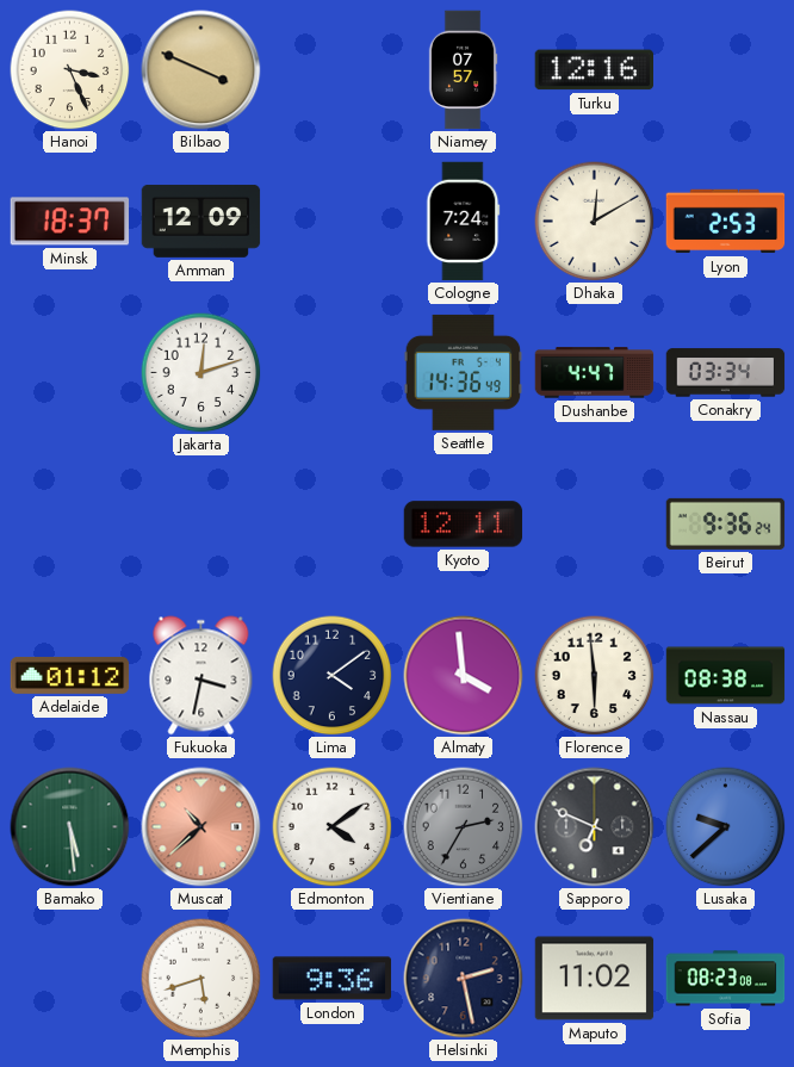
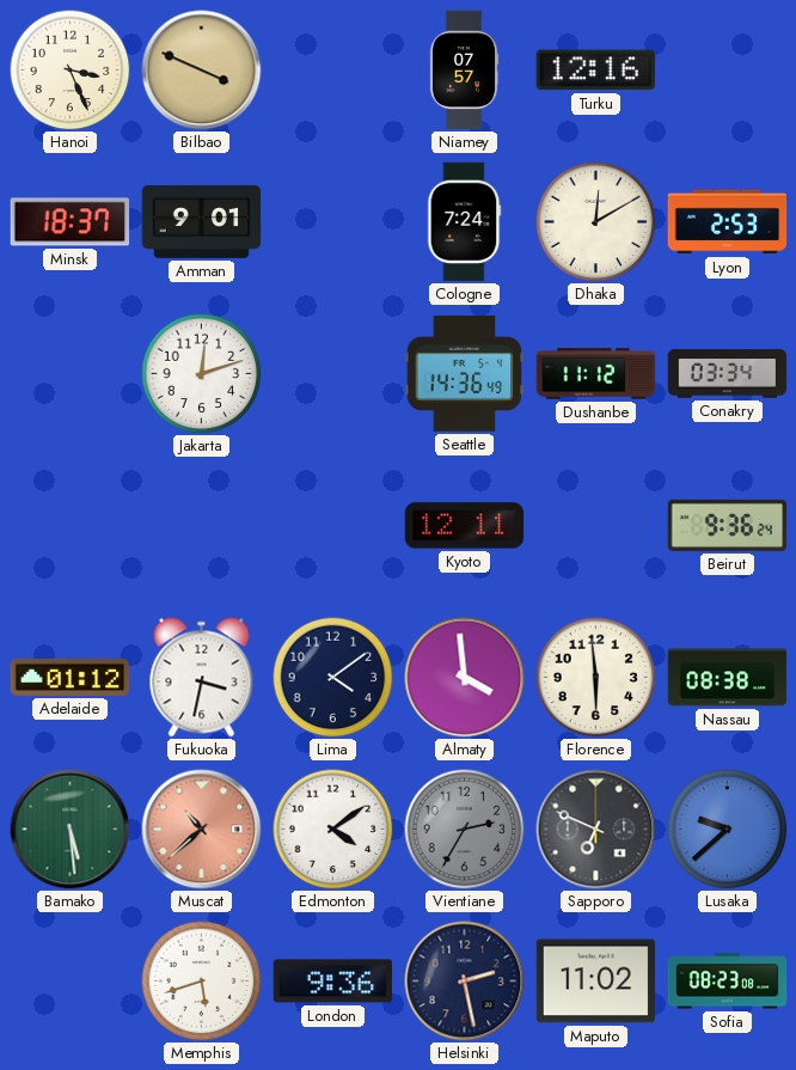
Amman: 12:09 -> 9:01
Dushanbe: 4:47 -> 11:12
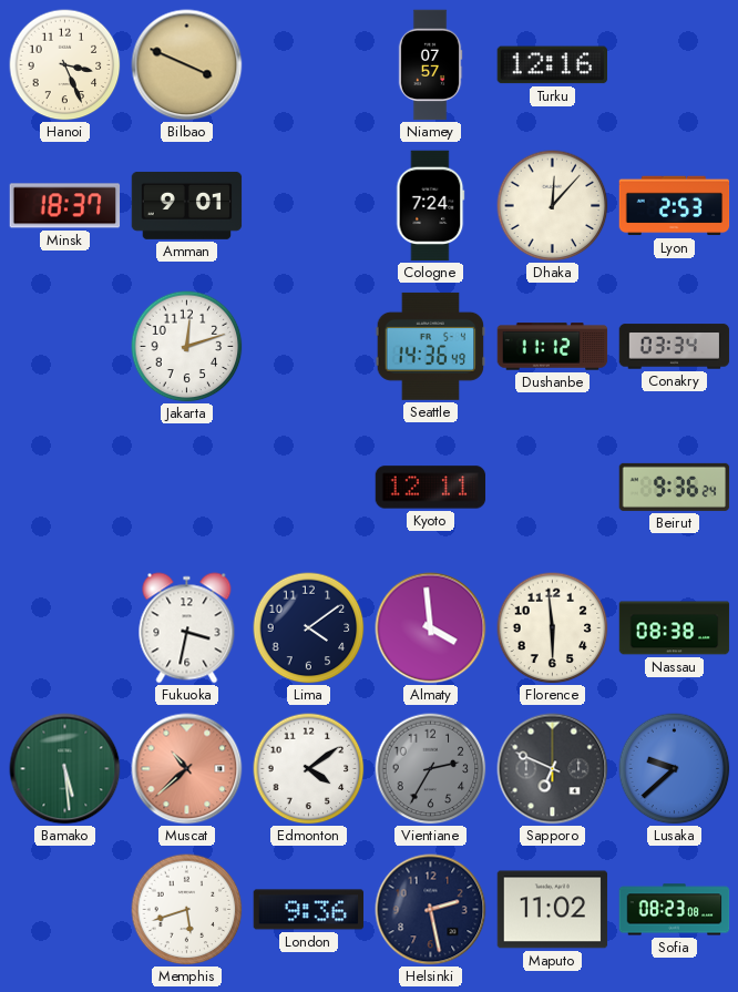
Dhaka: 12:10 -> 12:07
Adelaide: 01:12 -> none
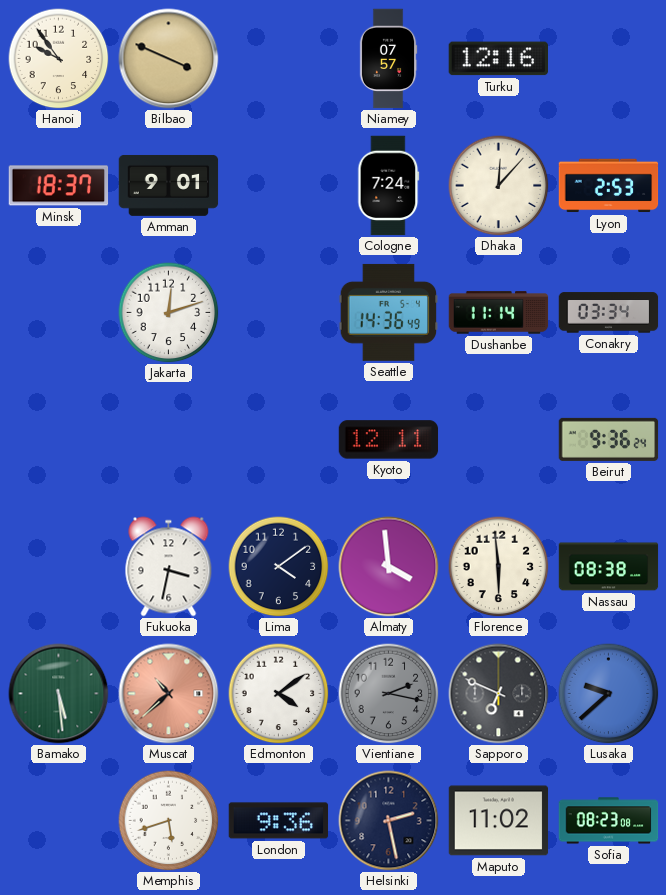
Hanoi: 3:26 -> 9:54
Dushanbe: 11:12 -> 11:14
Vientiane: 2:35 -> 2:17
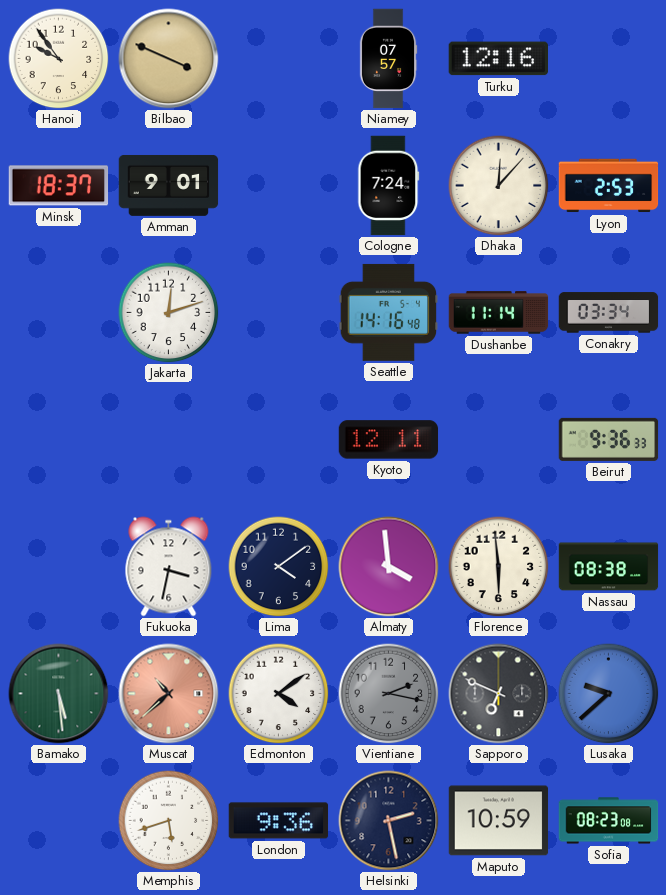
Seattle: 14:36 -> 14:16
Beirut: 9:36:24 -> 9:36:33
Maputo: 11:02 -> 10:59
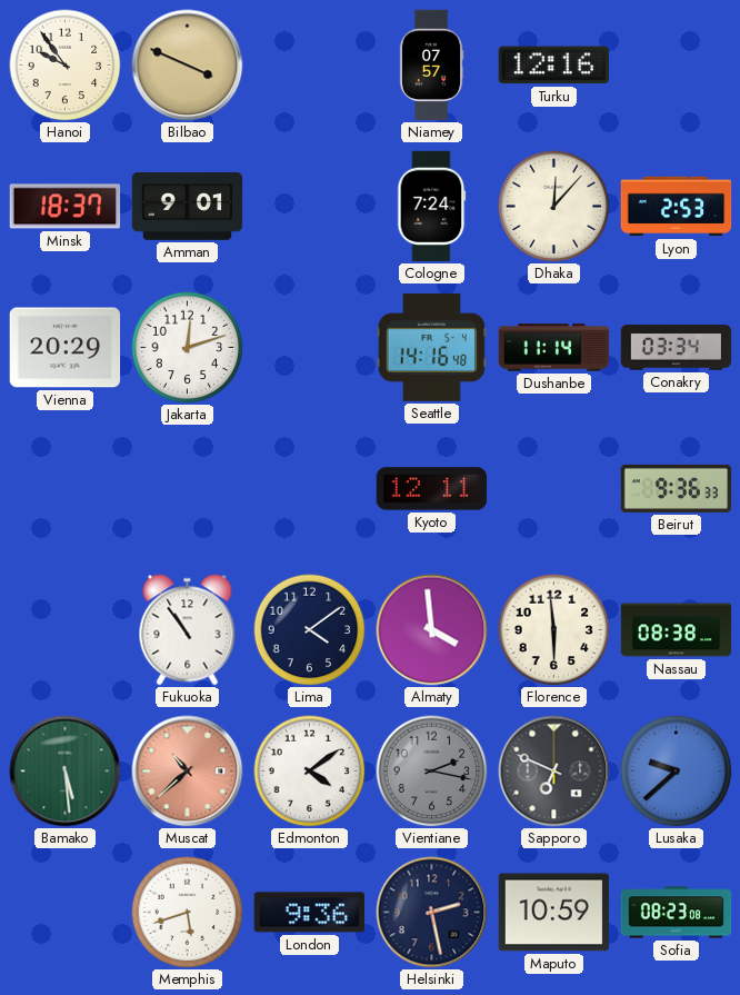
Vienna: none -> 20:29
Fukuoka: 3:32 -> 10:54
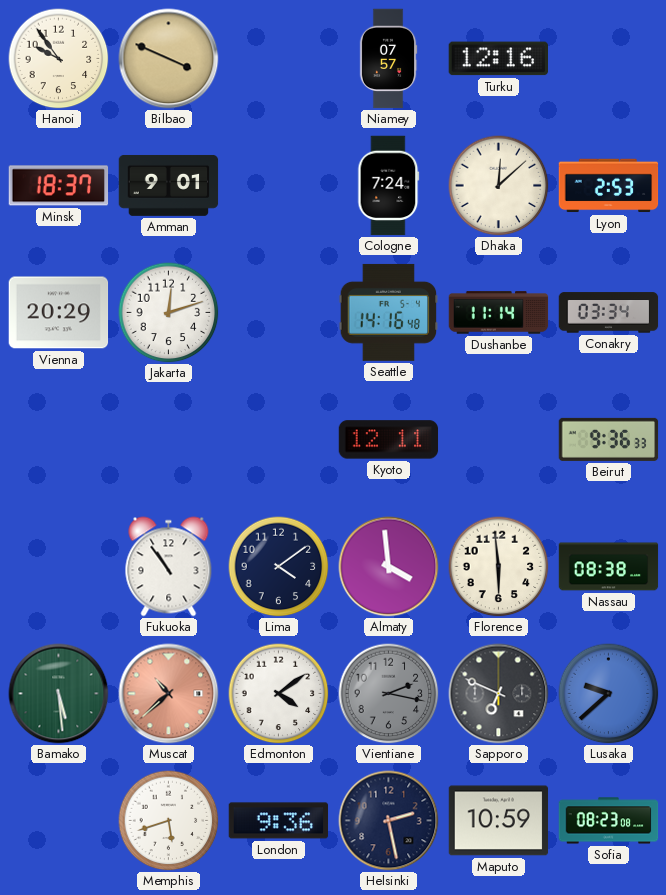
Dhaka: 12:07 -> 12:08
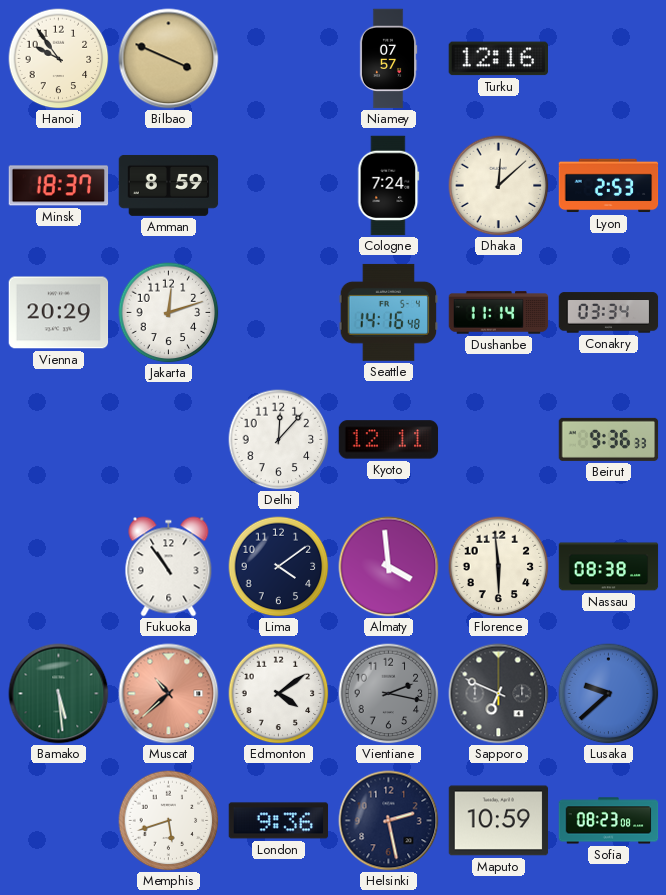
Amman: 9:01 -> 8:59
Delhi: none -> 12:07
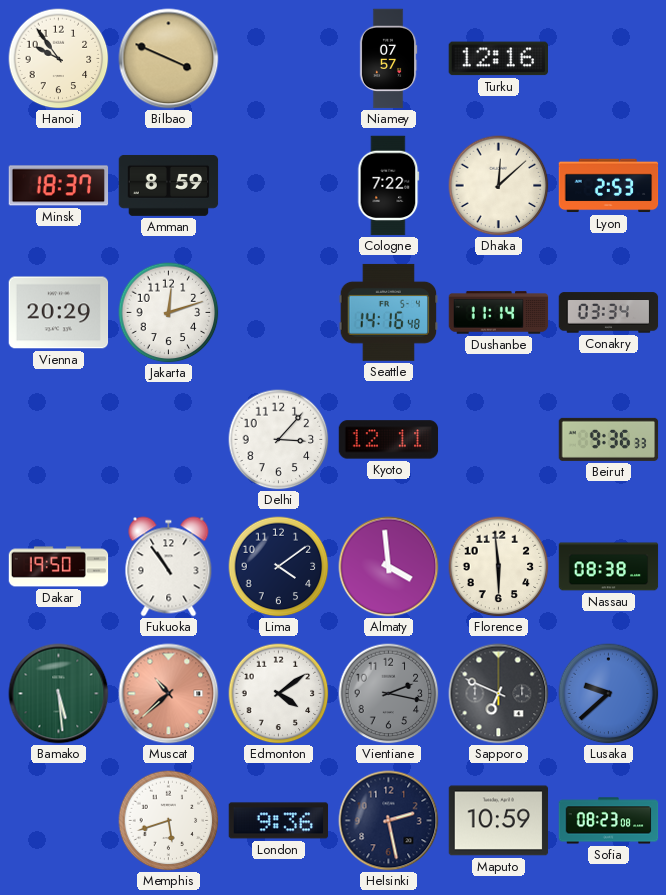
Cologne: 7:24 -> 7:22
Delhi: 12:07 -> 3:07
Dakar: none -> 19:50
